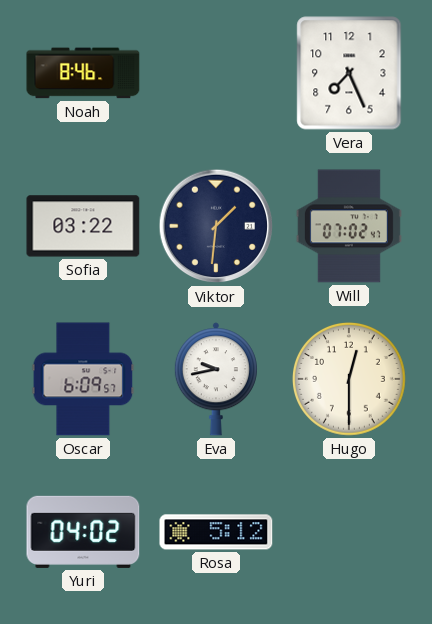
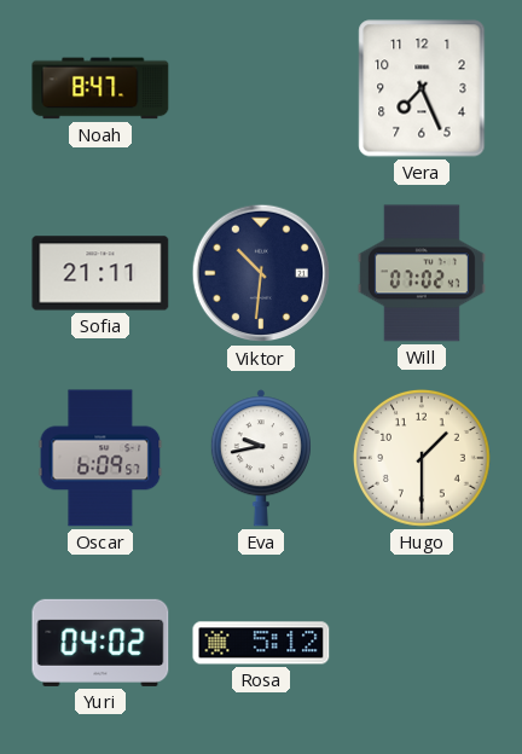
Noah: 8:46 -> 8:47
Sofia: 03:22 -> 21:11
Viktor: 1:31 -> 10:31
Hugo: 12:30 -> 1:30
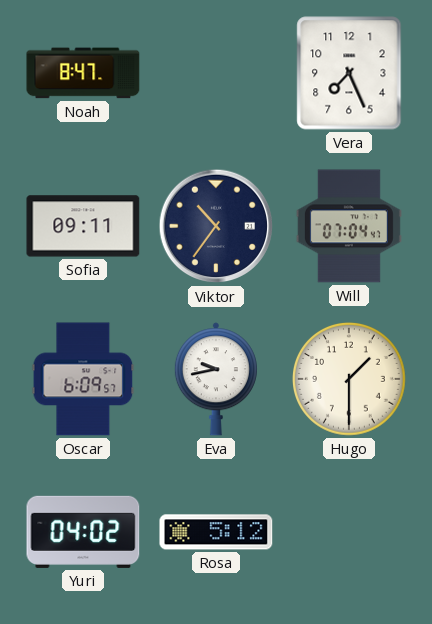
Sofia: 21:11 -> 09:11
Viktor: 10:31 -> 10:36
Will: 07:02 -> 07:04
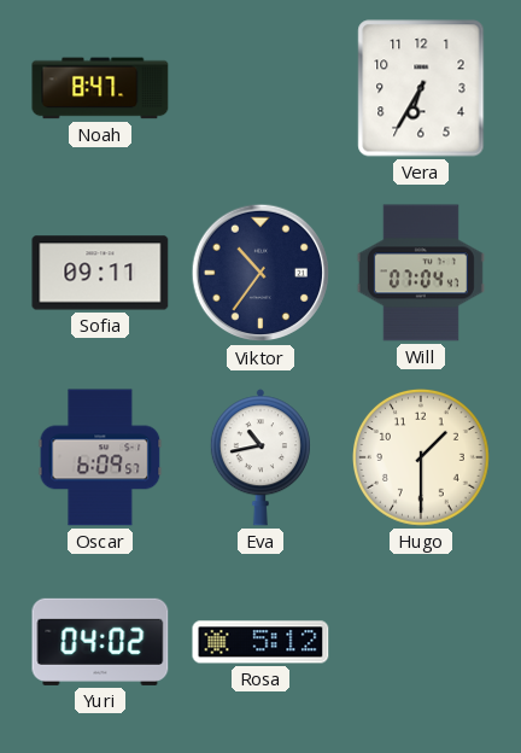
Vera: 7:26 -> 6:35
Eva: 9:43 -> 10:43
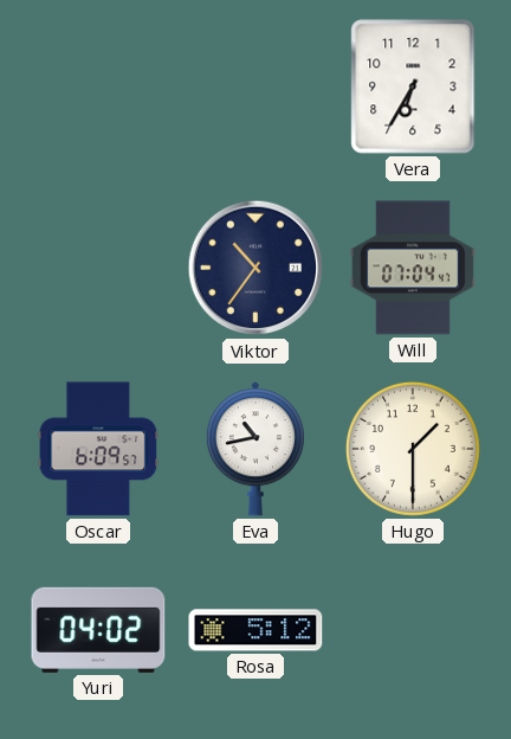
Noah: 8:47 -> none
Sofia: 09:11 -> none
